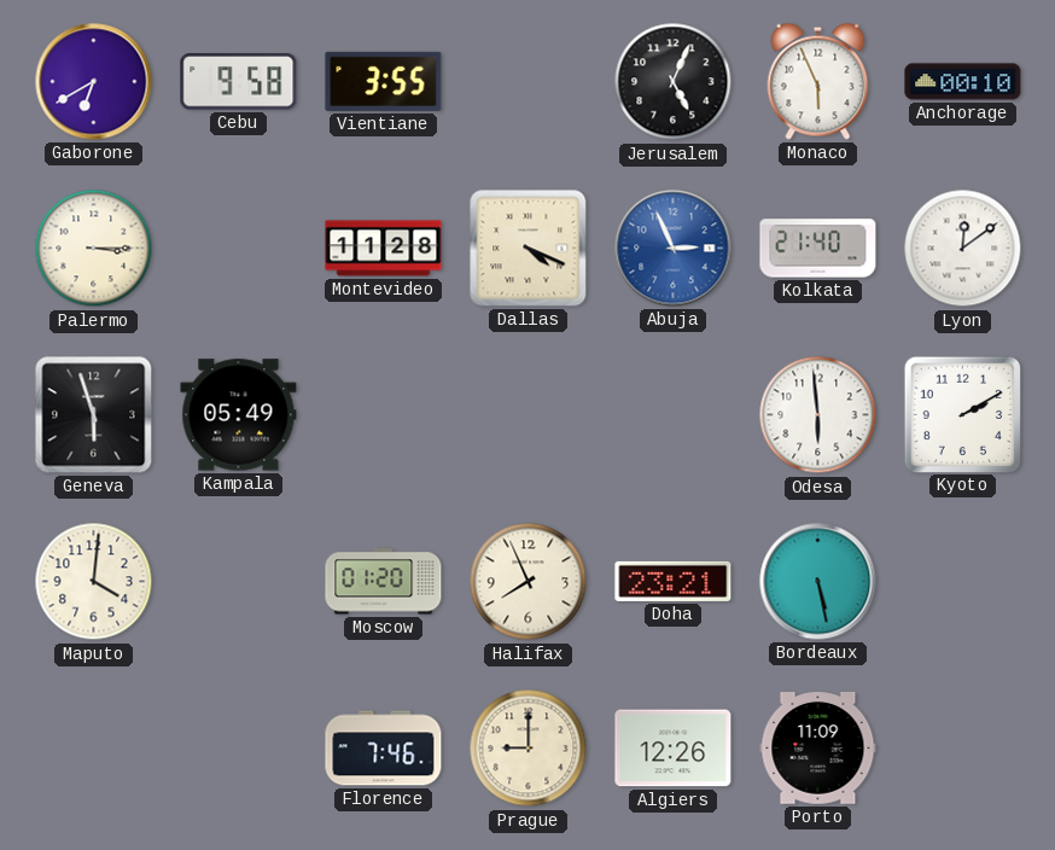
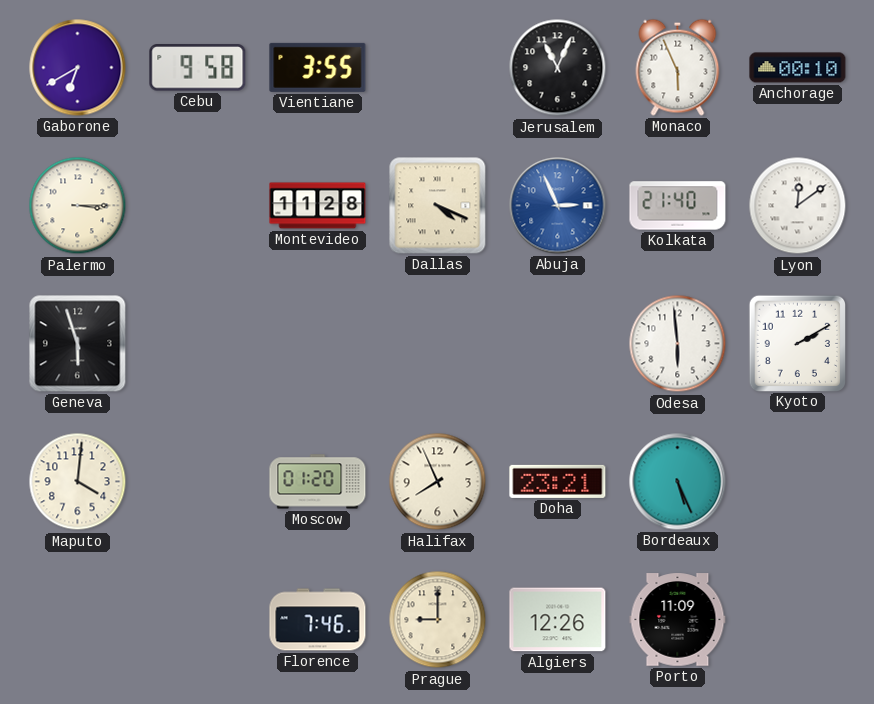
Jerusalem: 5:04 -> 11:04
Kampala: 05:49 -> none
Bordeaux: 5:28 -> 5:26
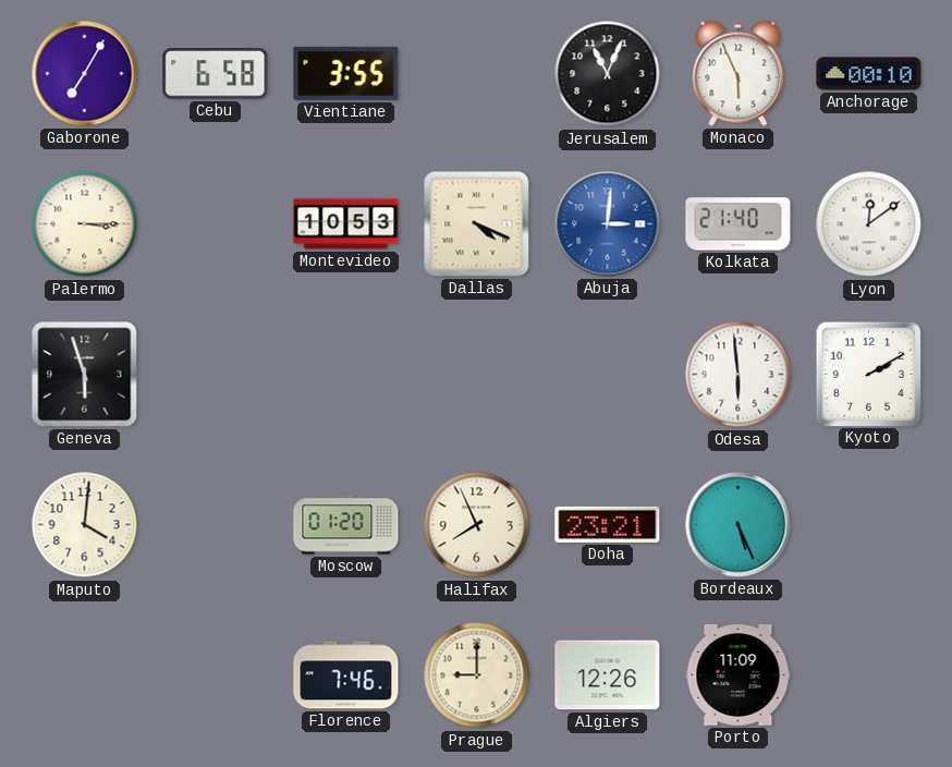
Gaborone: 6:40 -> 7:05
Cebu: 9:58 -> 6:58
Montevideo: 11:28 -> 10:53
Abuja: 2:56 -> 3:01
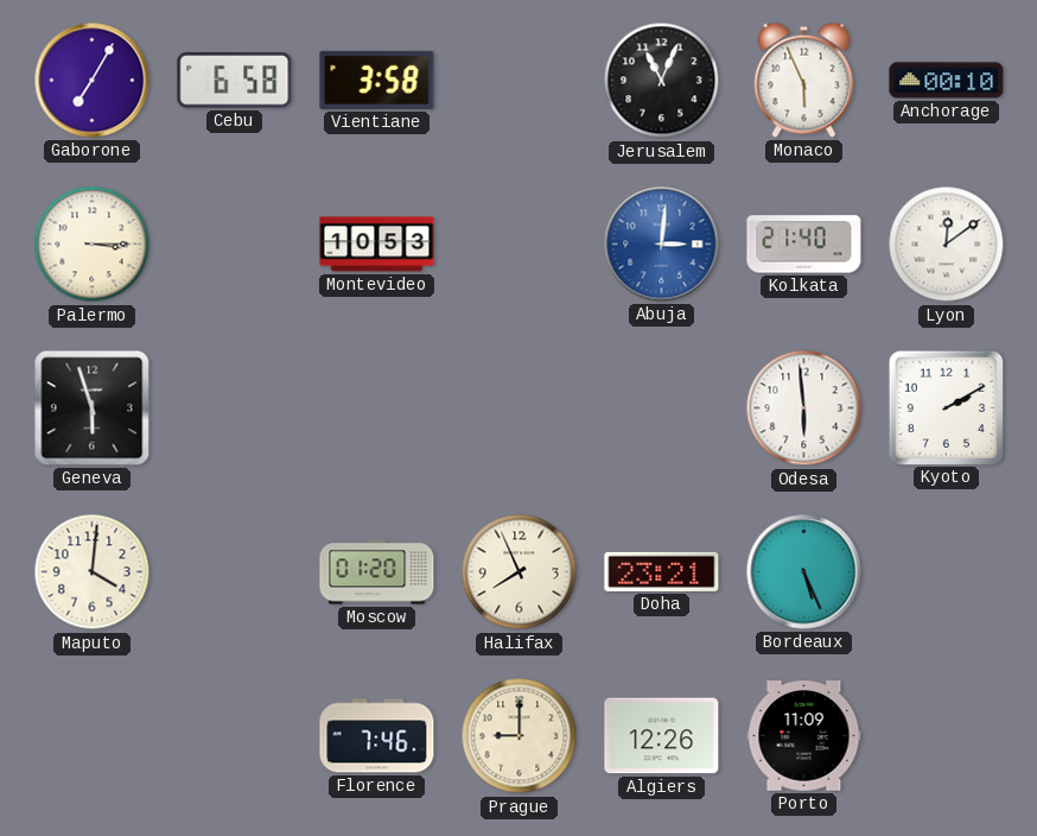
Vientiane: 3:55 -> 3:58
Dallas: 4:19 -> none
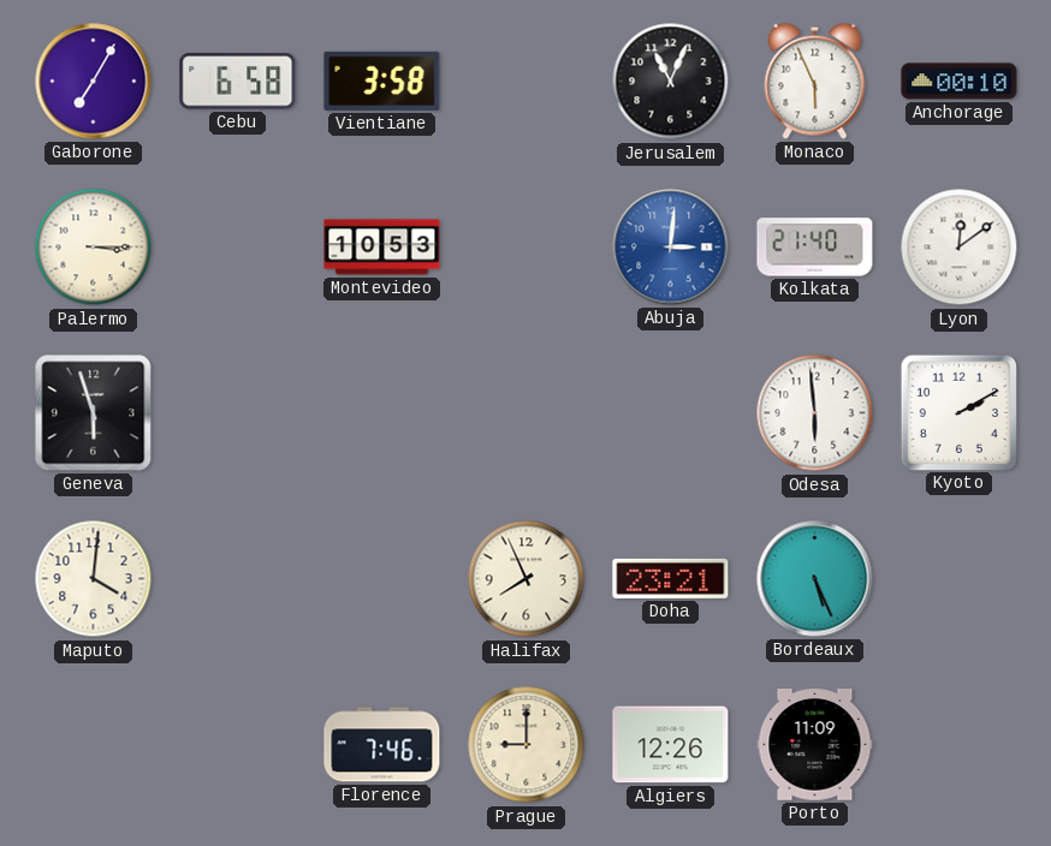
Moscow: 01:20 -> none
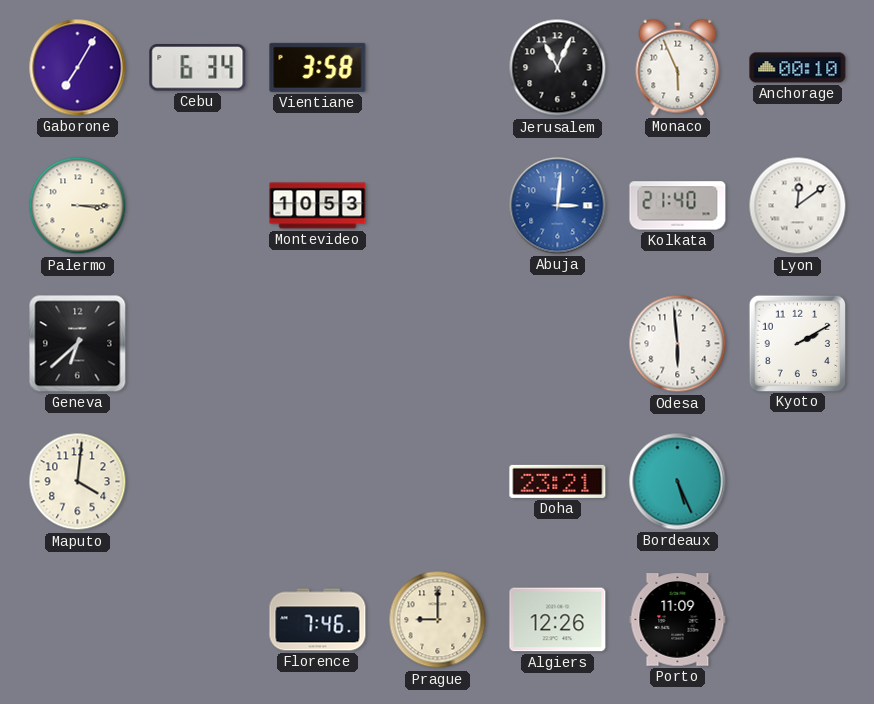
Cebu: 6:58 -> 6:34
Geneva: 5:57 -> 6:38
Halifax: 7:56 -> none
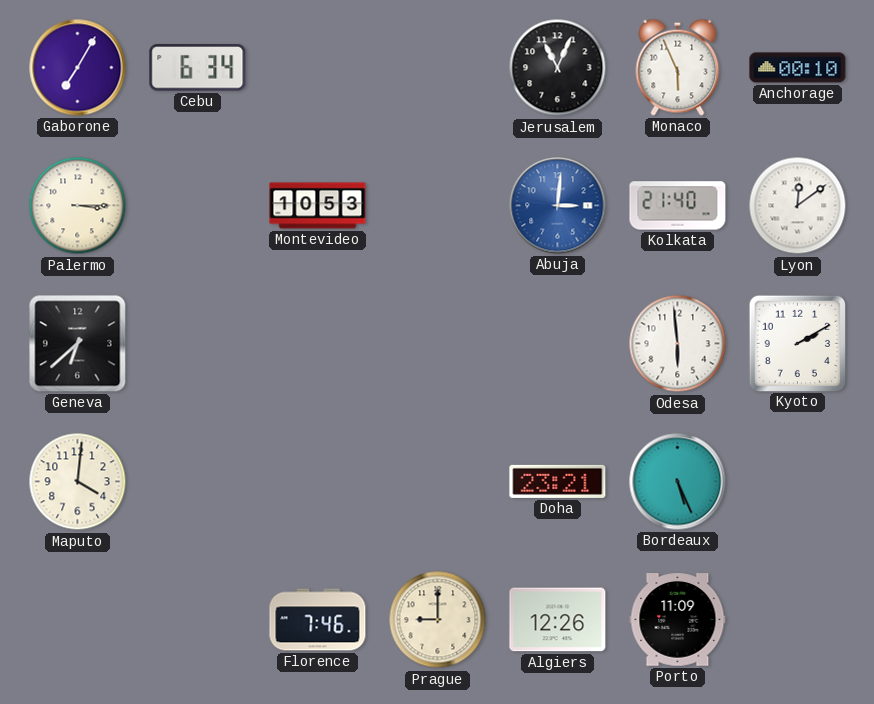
Vientiane: 3:58 -> none
